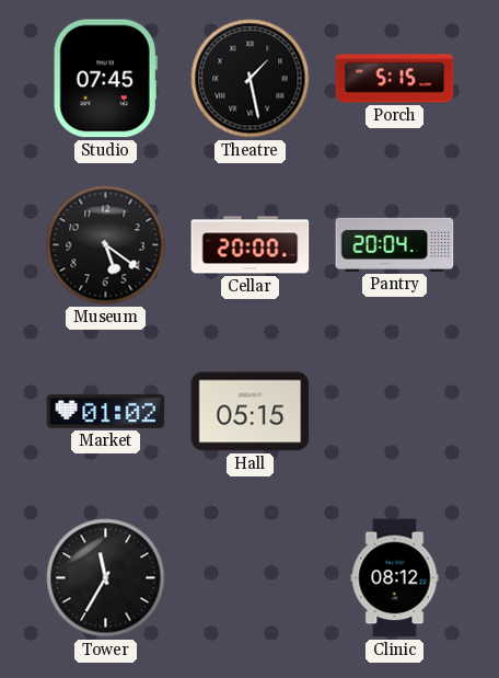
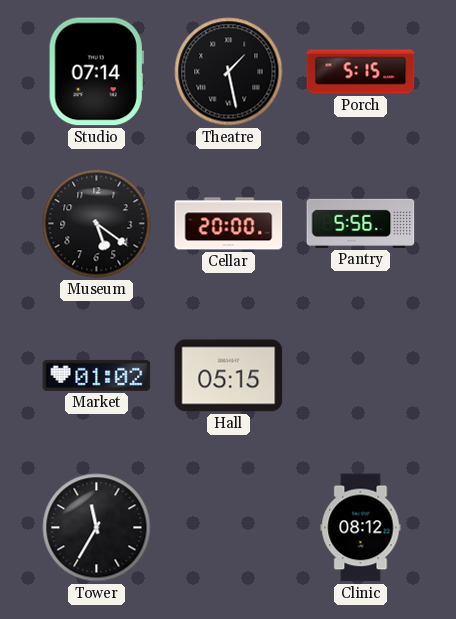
Studio: 07:45 -> 07:14
Pantry: 20:04 -> 5:56
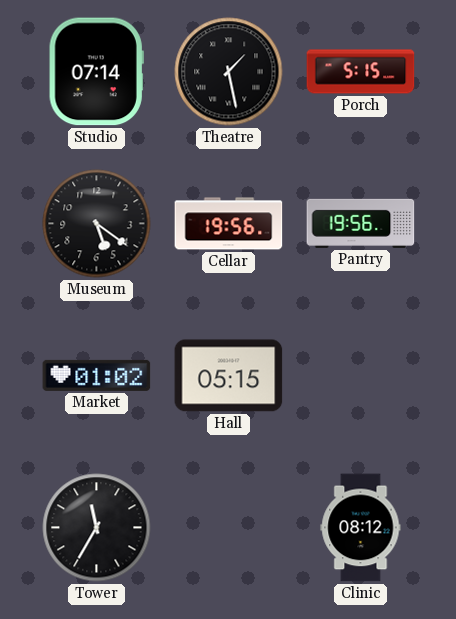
Cellar: 20:00 -> 19:56
Pantry: 5:56 -> 19:56
